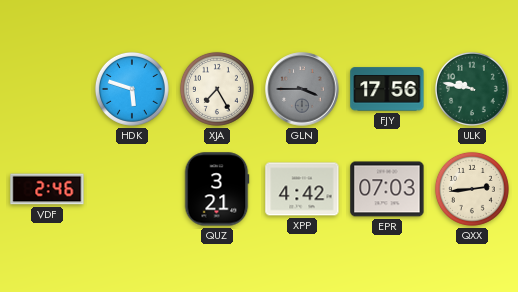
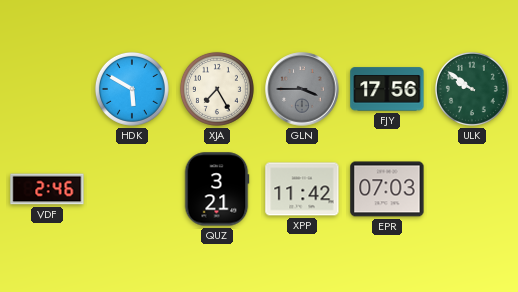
HDK: 5:48 -> 5:50
ULK: 9:47 -> 9:51
XPP: 4:42 -> 11:42
QXX: 2:44 -> none
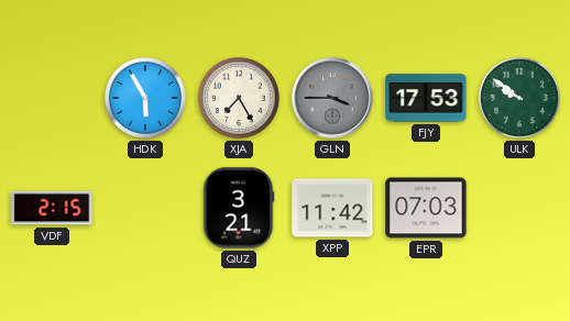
HDK: 5:50 -> 5:55
FJY: 17:56 -> 17:53
VDF: 2:46 -> 2:15
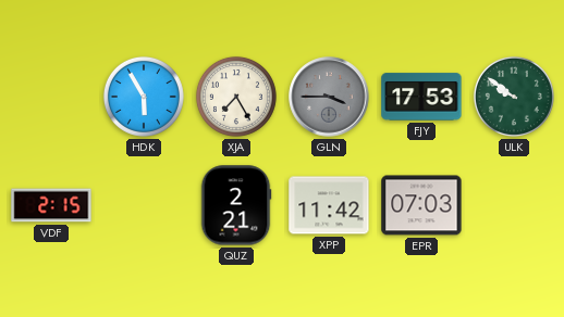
QUZ: 3:21 -> 2:21
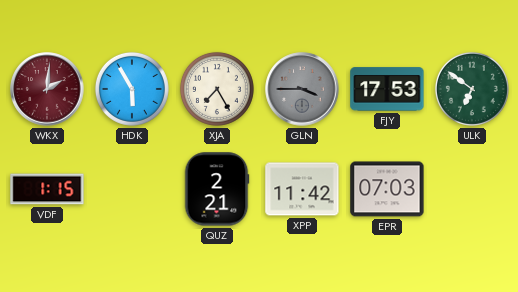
WKX: none -> 2:01
ULK: 9:51 -> 6:51
VDF: 2:15 -> 1:15
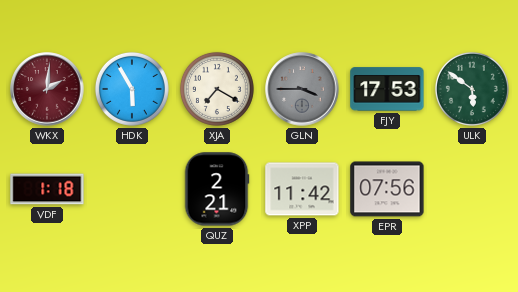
XJA: 7:25 -> 7:20
ULK: 6:51 -> 5:51
VDF: 1:15 -> 1:18
EPR: 07:03 -> 07:56
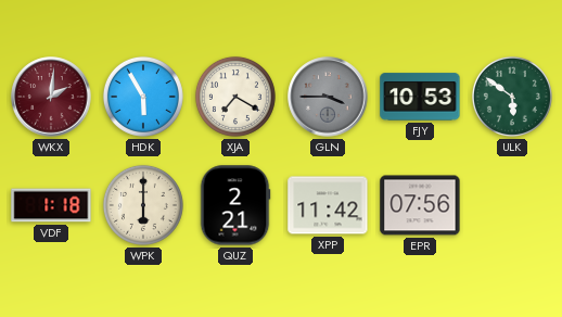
FJY: 17:53 -> 10:53
WPK: none -> 6:00
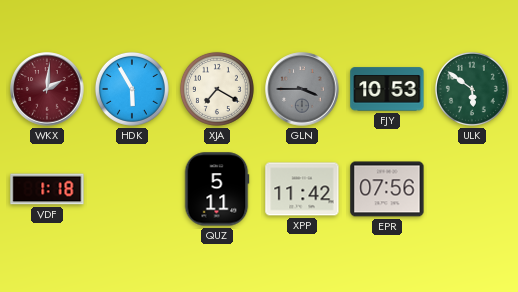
WPK: 6:00 -> none
QUZ: 2:21 -> 5:11
